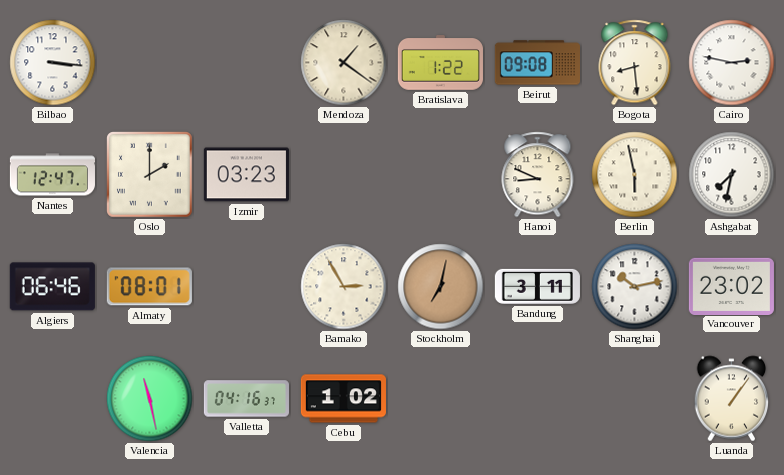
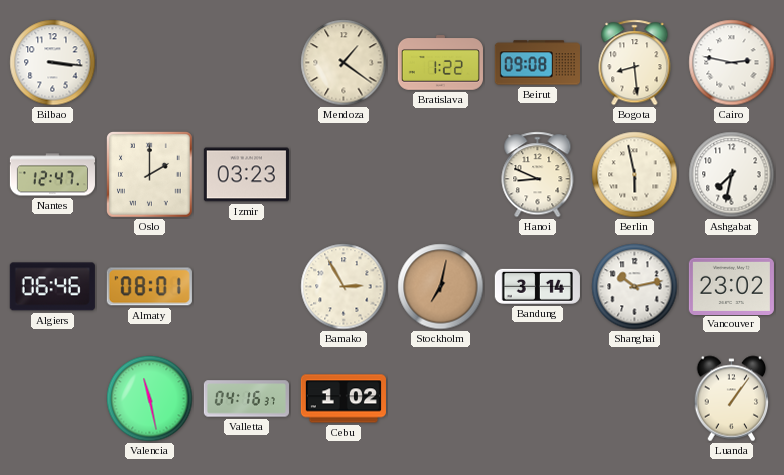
Bandung: 3:11 -> 3:14
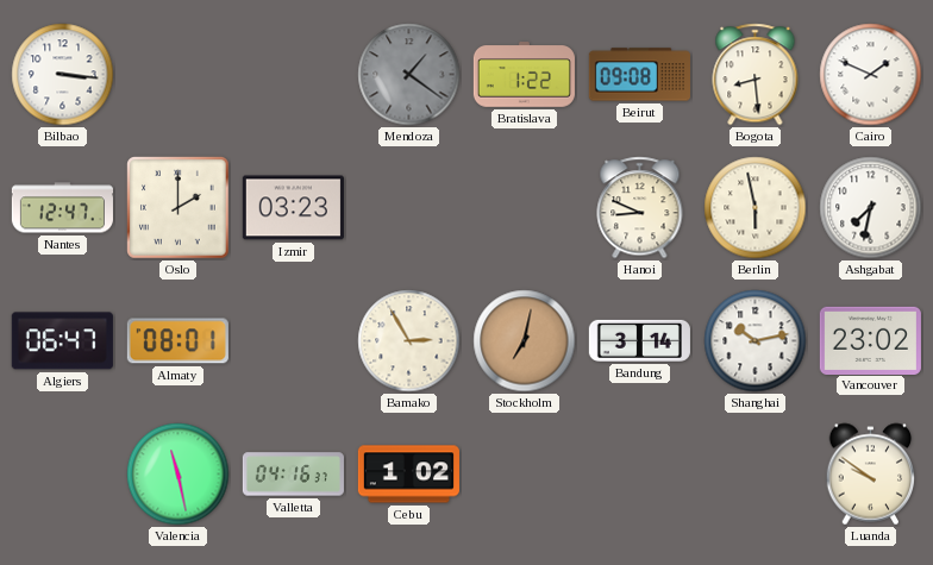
Mendoza dial: cream -> grey
Cairo: 2:47 -> 1:49
Algiers: 06:46 -> 06:47
Luanda: 1:06 -> 9:51
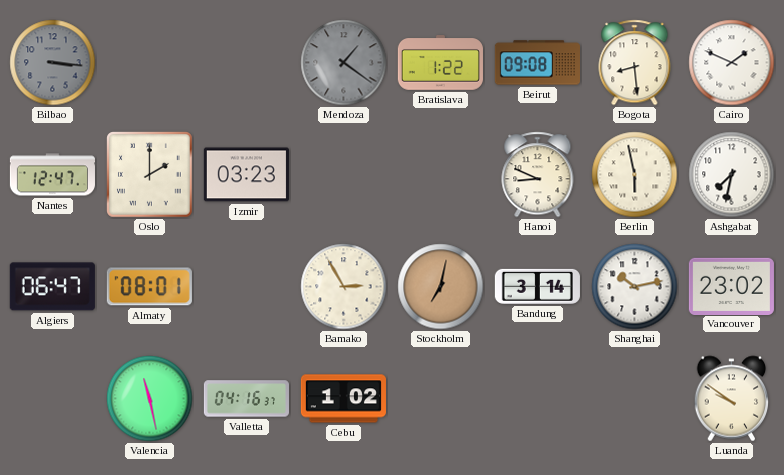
Bilbao dial: white -> grey
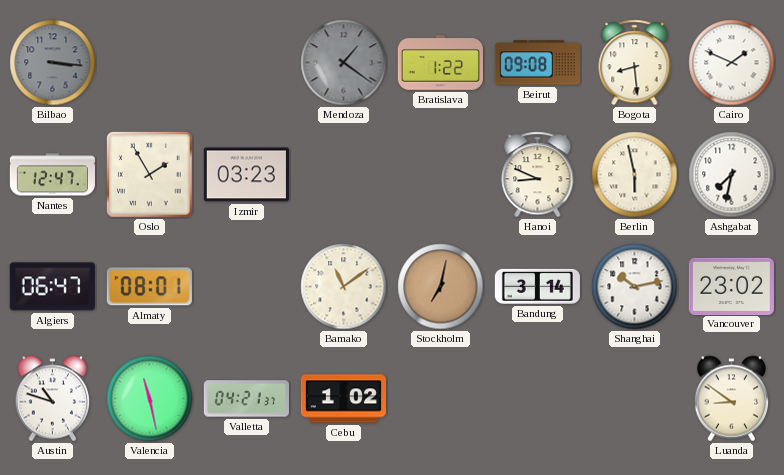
Oslo: 2:00 -> 1:55
Bamako: 2:55 -> 11:09
Austin: none -> 10:48
Valletta: 04:16 -> 04:21
Luanda: 9:51 -> 8:51
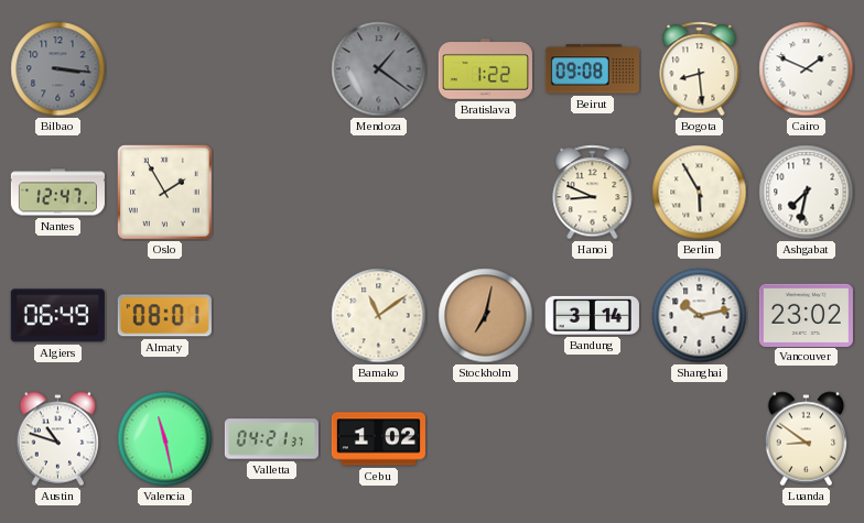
Izmir: 03:23 -> none
Berlin: 5:58 -> 5:55
Algiers: 06:47 -> 06:49
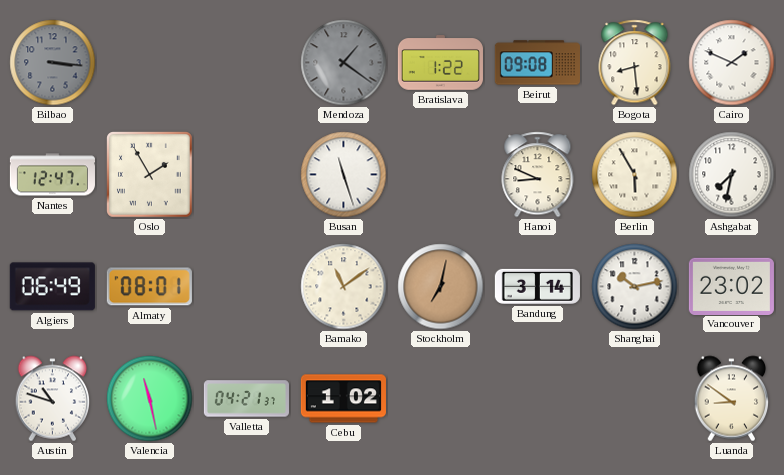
Busan: none -> 11:27
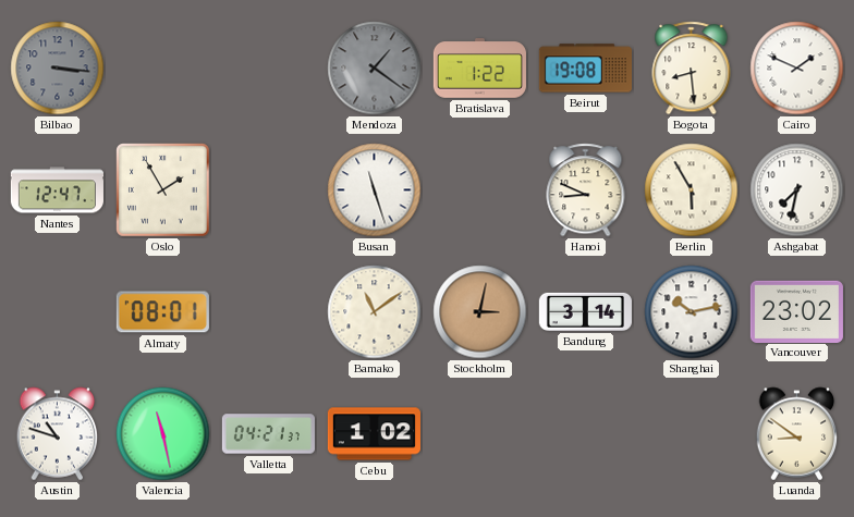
Beirut: 09:08 -> 19:08
Algiers: 06:49 -> none
Stockholm: 7:02 -> 3:02
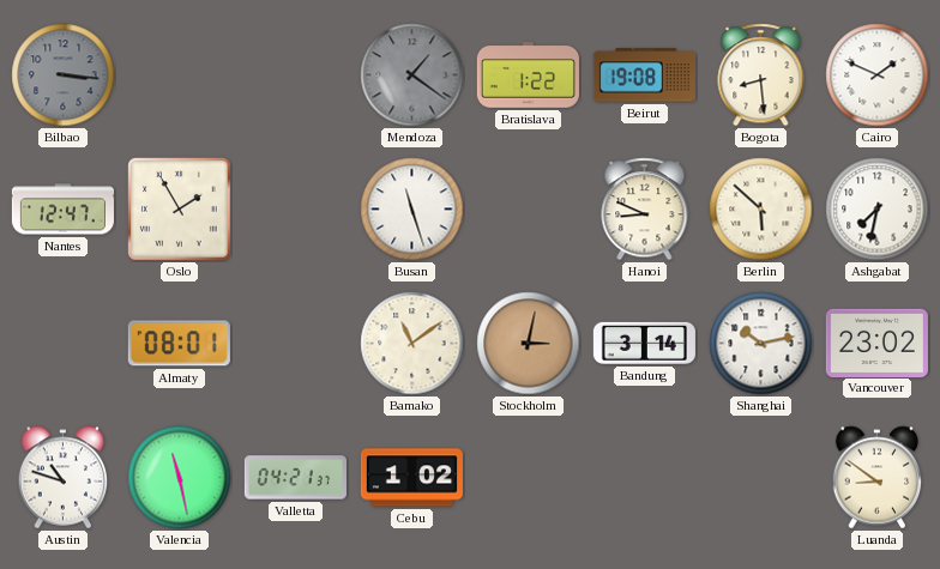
Berlin: 5:55 -> 5:52
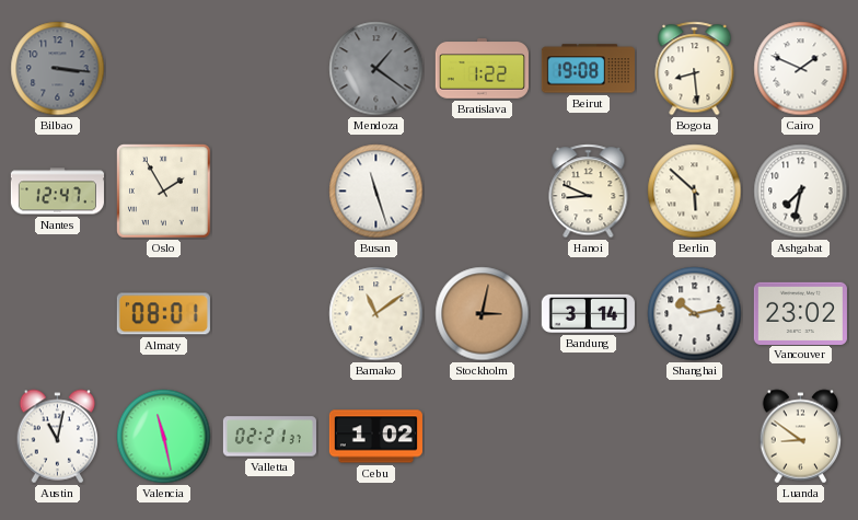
Austin: 10:48 -> 11:02
Valletta: 04:21 -> 02:21
